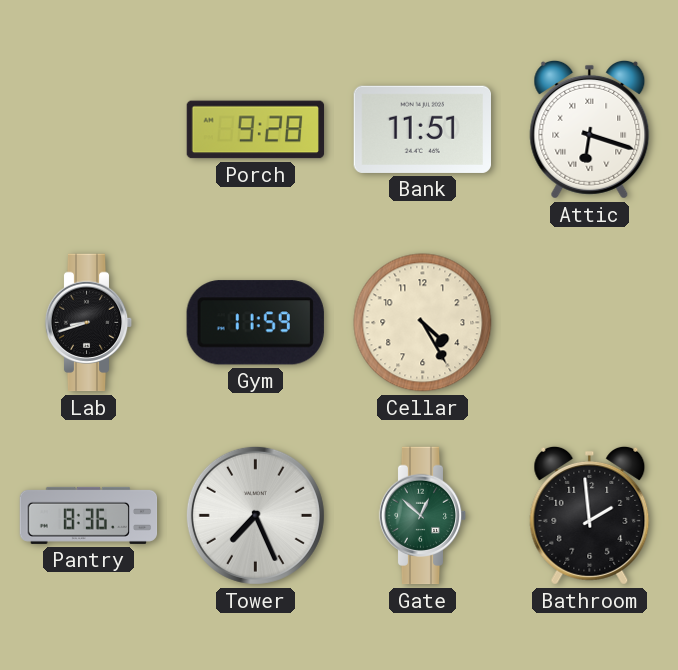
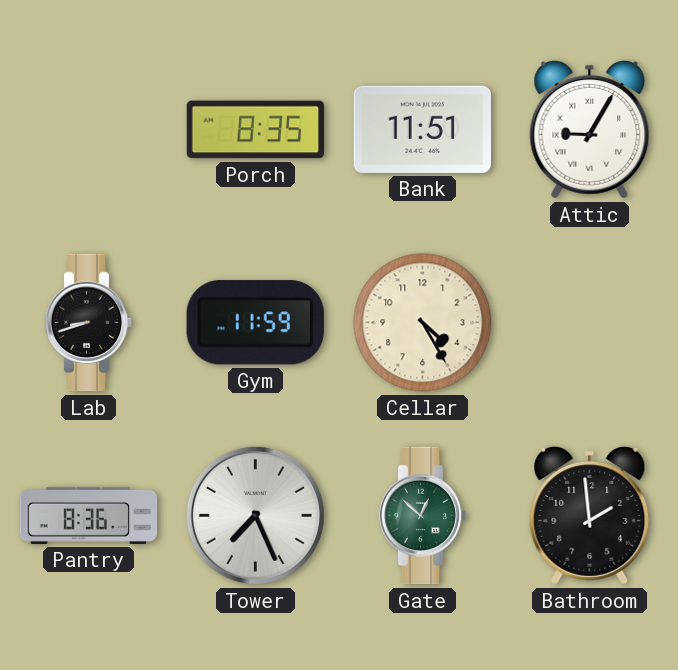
Porch: 9:28 -> 8:35
Attic: 6:18 -> 9:05
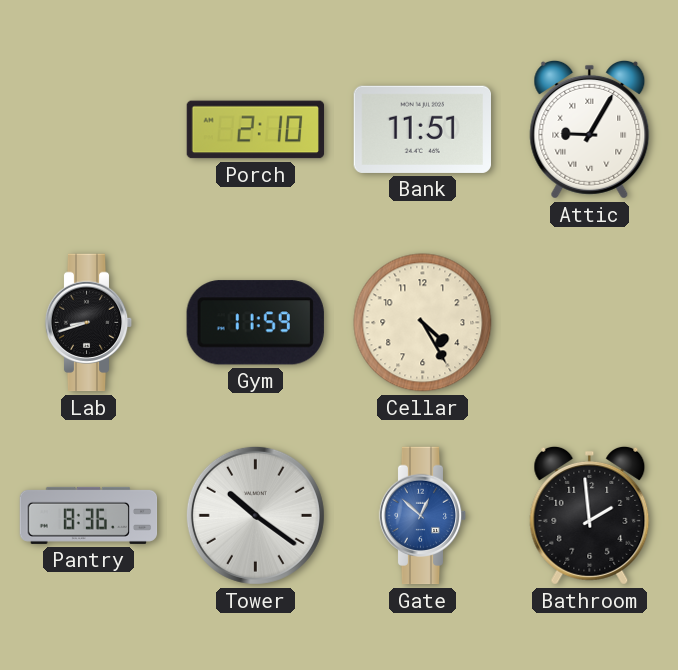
Porch: 8:35 -> 2:10
Tower: 7:26 -> 10:21
Gate dial: green -> blue
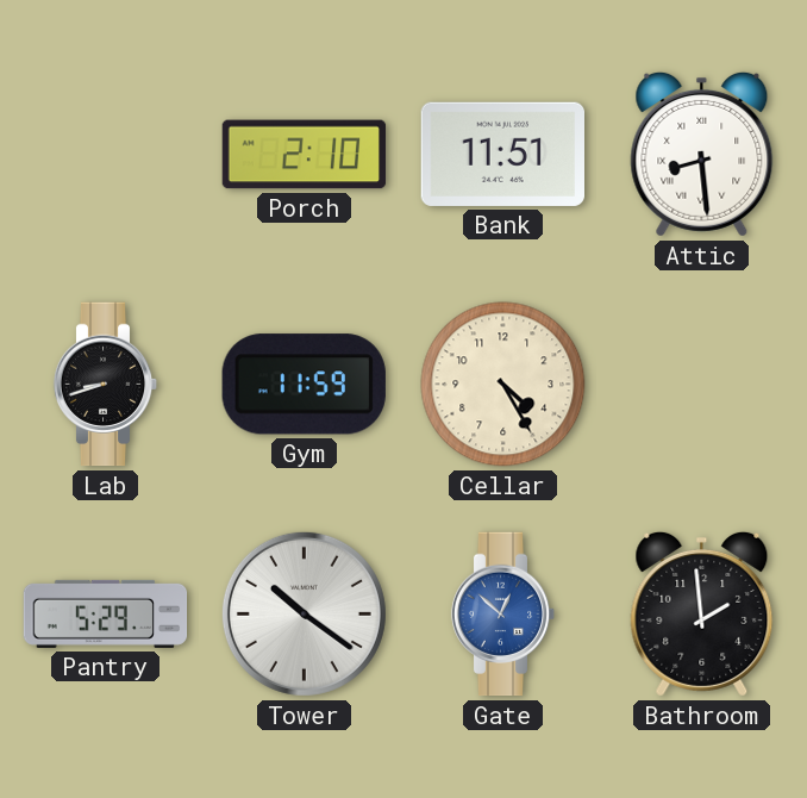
Attic: 9:05 -> 8:29
Pantry: 8:36 -> 5:29
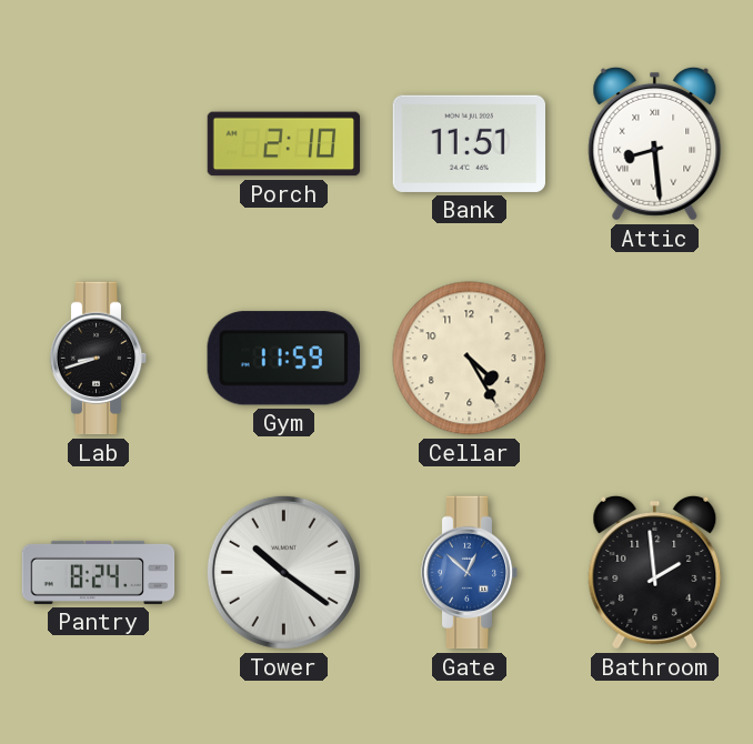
Pantry: 5:29 -> 8:24
